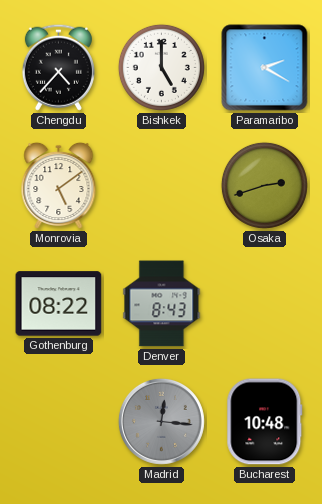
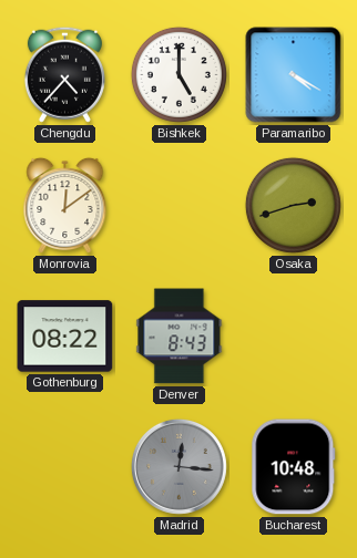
Paramaribo: 2:20 -> 4:20
Monrovia: 5:09 -> 12:09
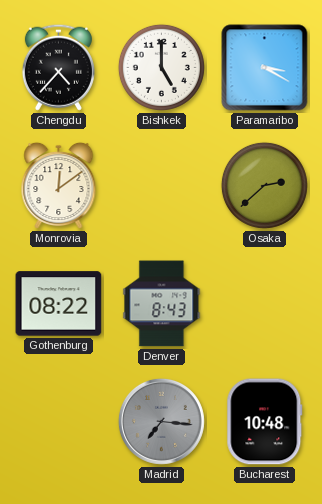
Paramaribo: 4:20 -> 3:20
Osaka: 2:42 -> 2:38
Madrid: 12:16 -> 7:16
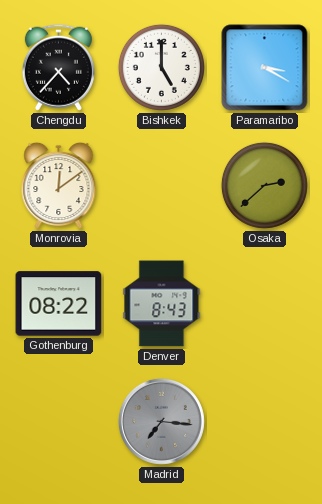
Bucharest: 10:48 -> none
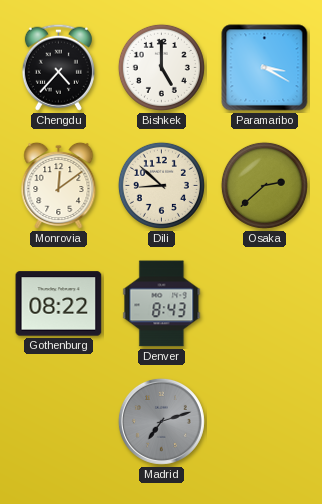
Dili: none -> 8:52
Madrid: 7:16 -> 7:12
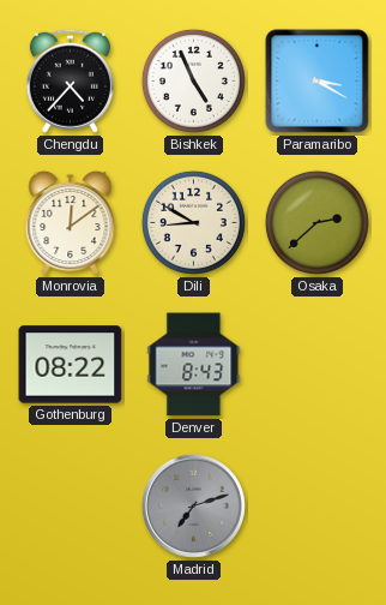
Bishkek: 5:00 -> 4:56
Dili: 8:52 -> 8:50
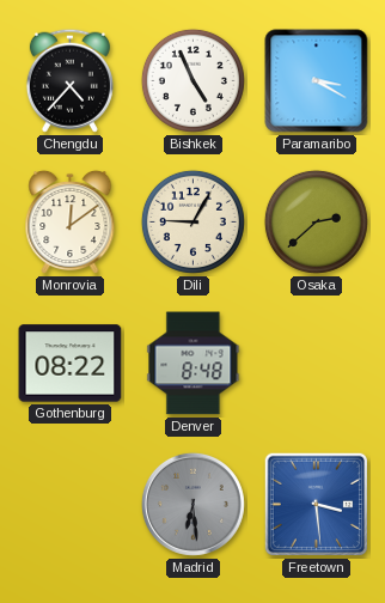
Dili: 8:50 -> 9:05
Denver: 8:43 -> 8:48
Madrid: 7:12 -> 6:29
Freetown: none -> 3:29
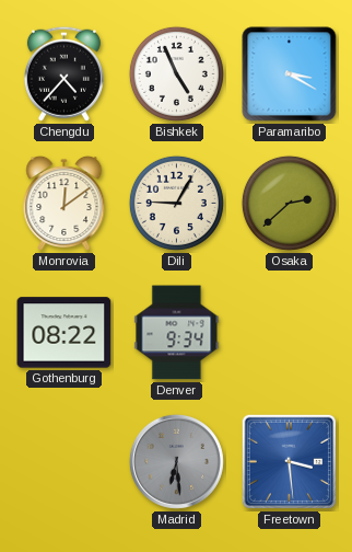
Denver: 8:48 -> 9:34
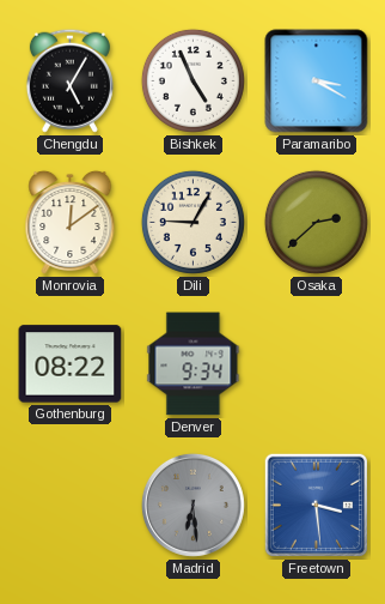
Chengdu: 4:37 -> 5:05
